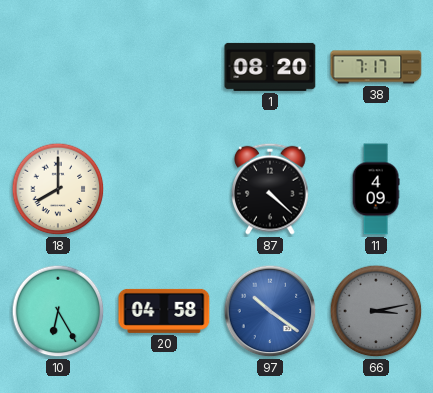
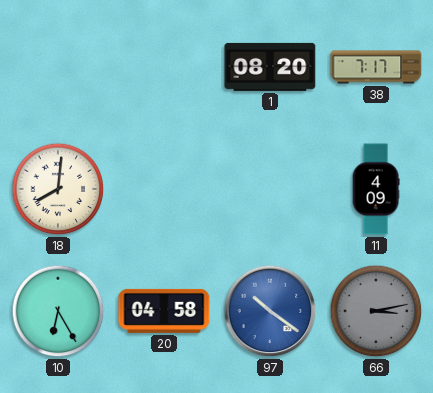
18: 8:00 -> 8:01
87: 4:22 -> none
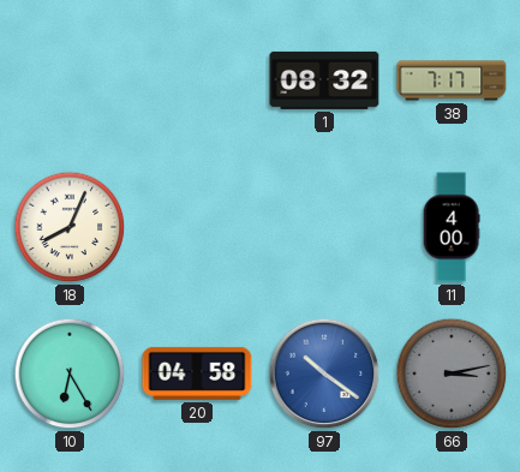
1: 08:20 -> 08:32
18: 8:01 -> 8:04
11: 4:09 -> 4:00
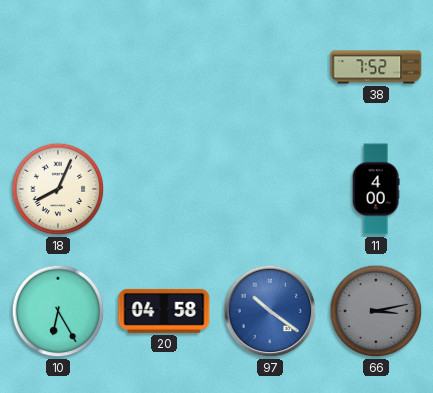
1: 08:32 -> none
38: 7:17 -> 7:52
